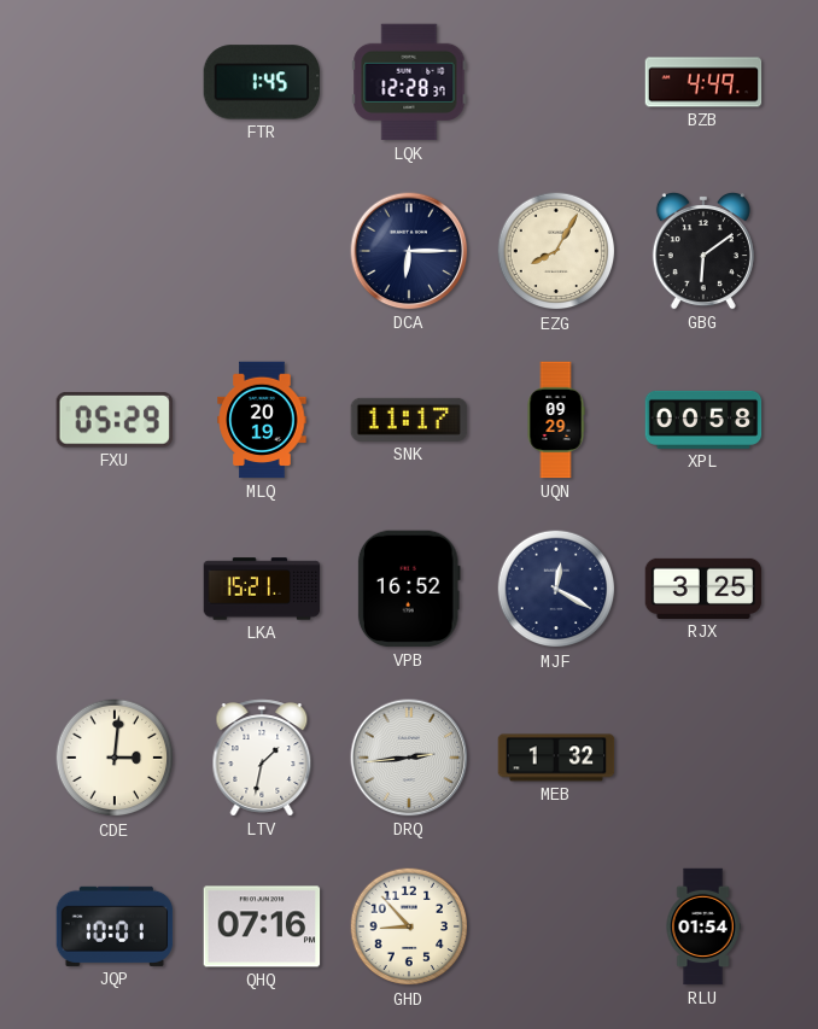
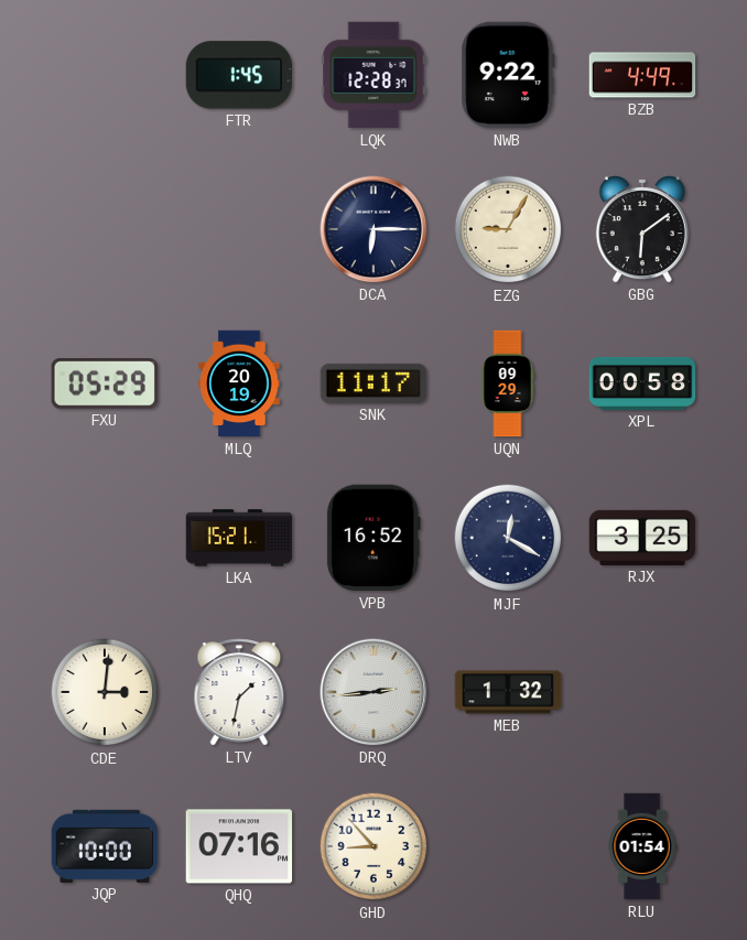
NWB: none -> 9:22
EZG: 8:05 -> 9:05
JQP: 10:01 -> 10:00
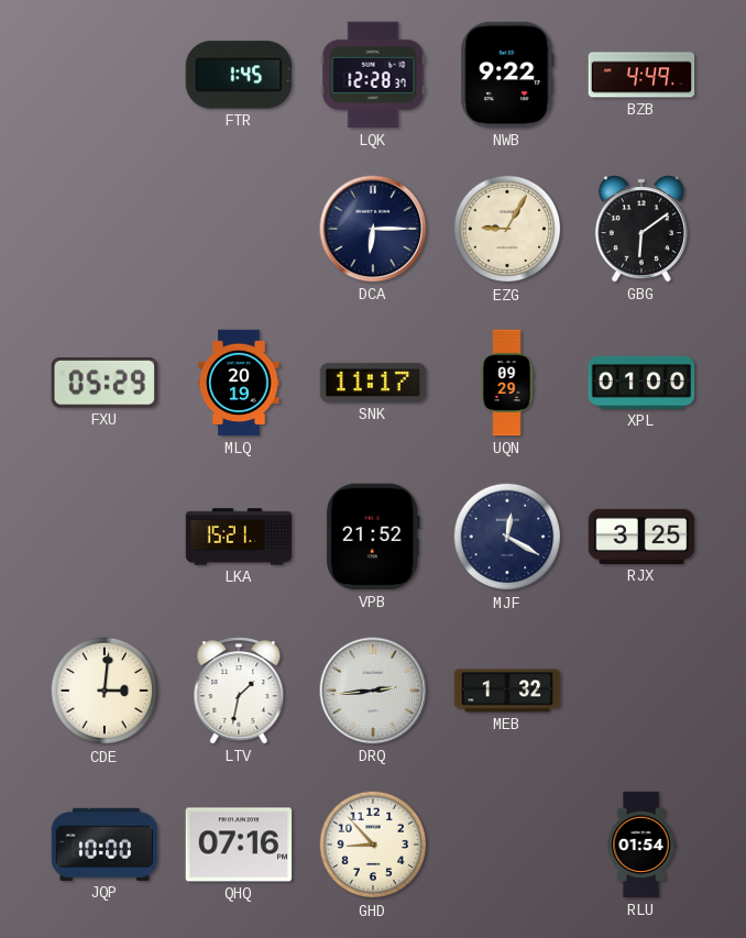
XPL: 00:58 -> 01:00
VPB: 16:52 -> 21:52
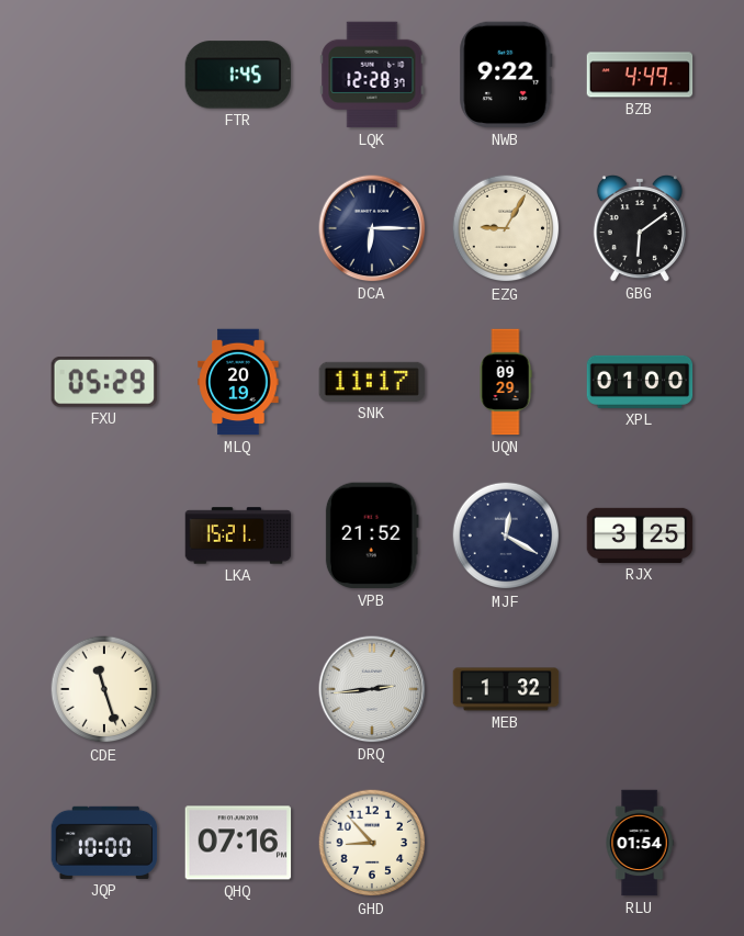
CDE: 3:01 -> 11:27
LTV: 1:32 -> none
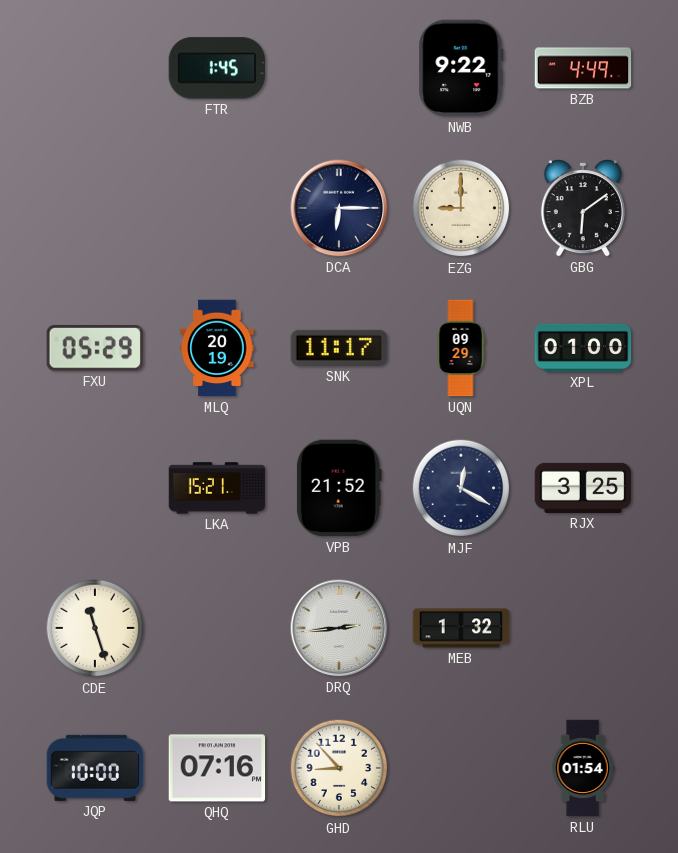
LQK: 12:28 -> none
EZG: 9:05 -> 9:00
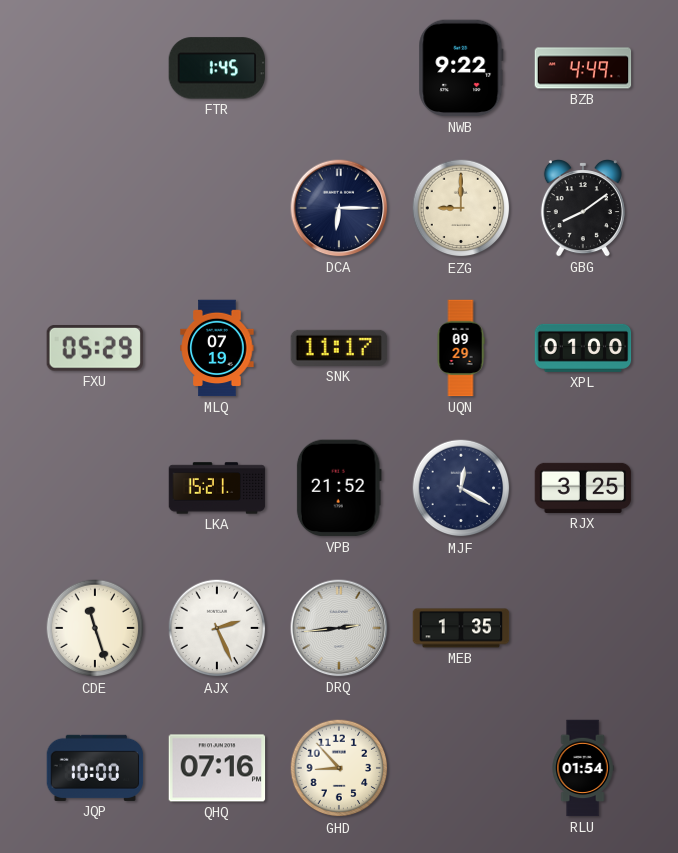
GBG: 6:09 -> 8:09
MLQ: 20:19 -> 07:19
AJX: none -> 2:26
MEB: 1:32 -> 1:35
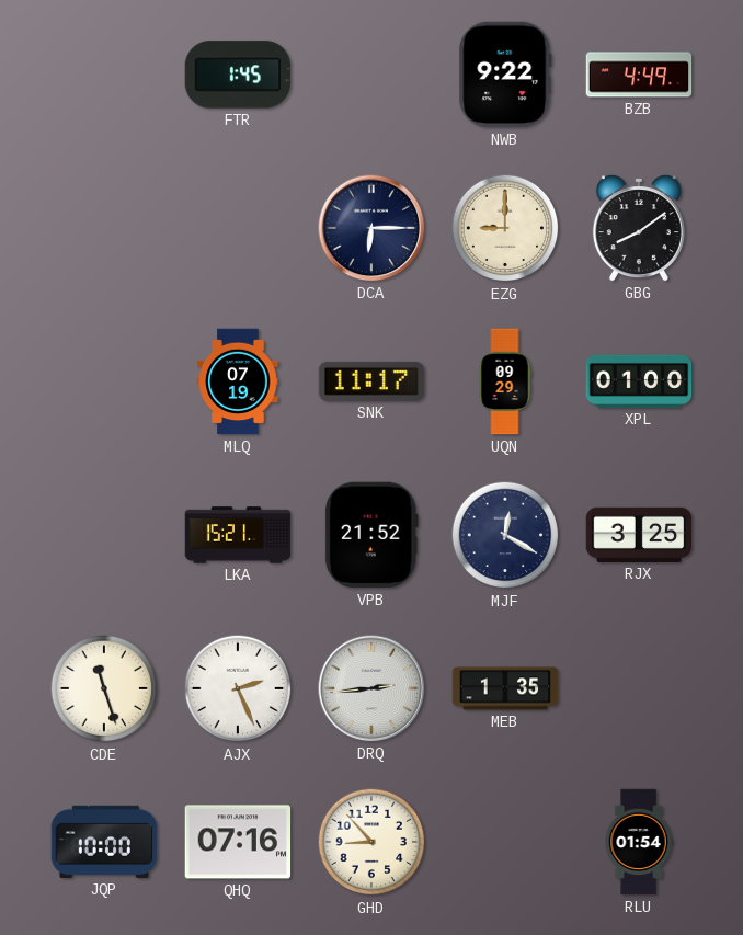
FXU: 05:29 -> none
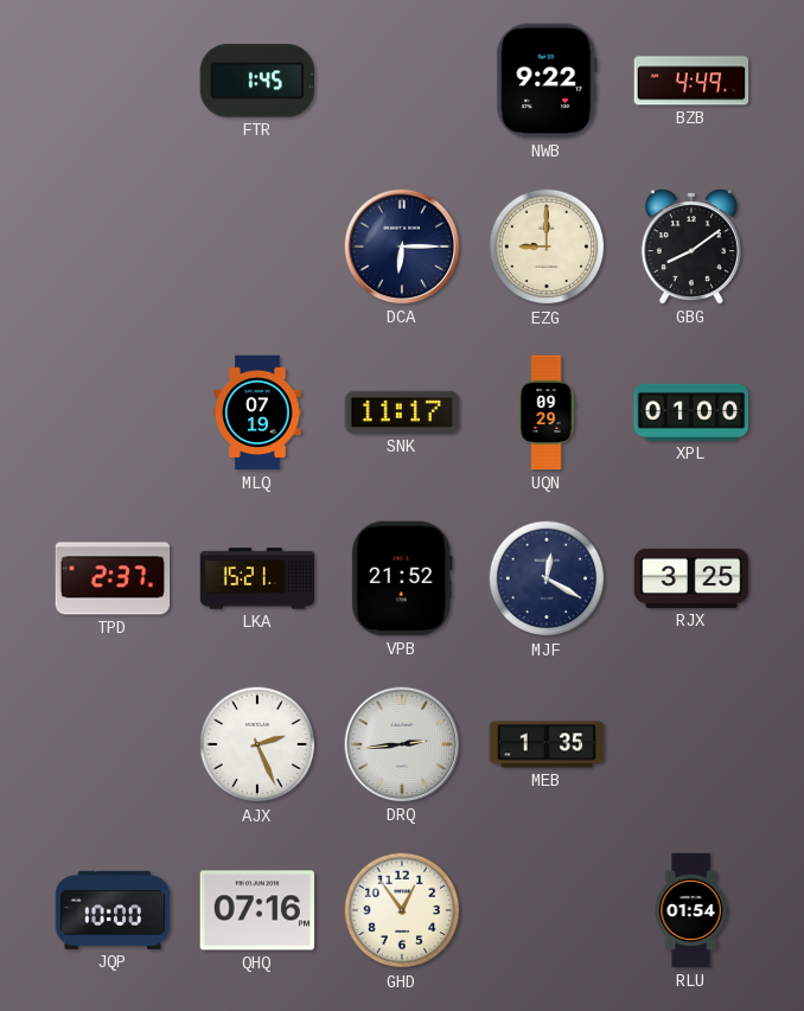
TPD: none -> 2:37
CDE: 11:27 -> none
GHD: 8:53 -> 12:54
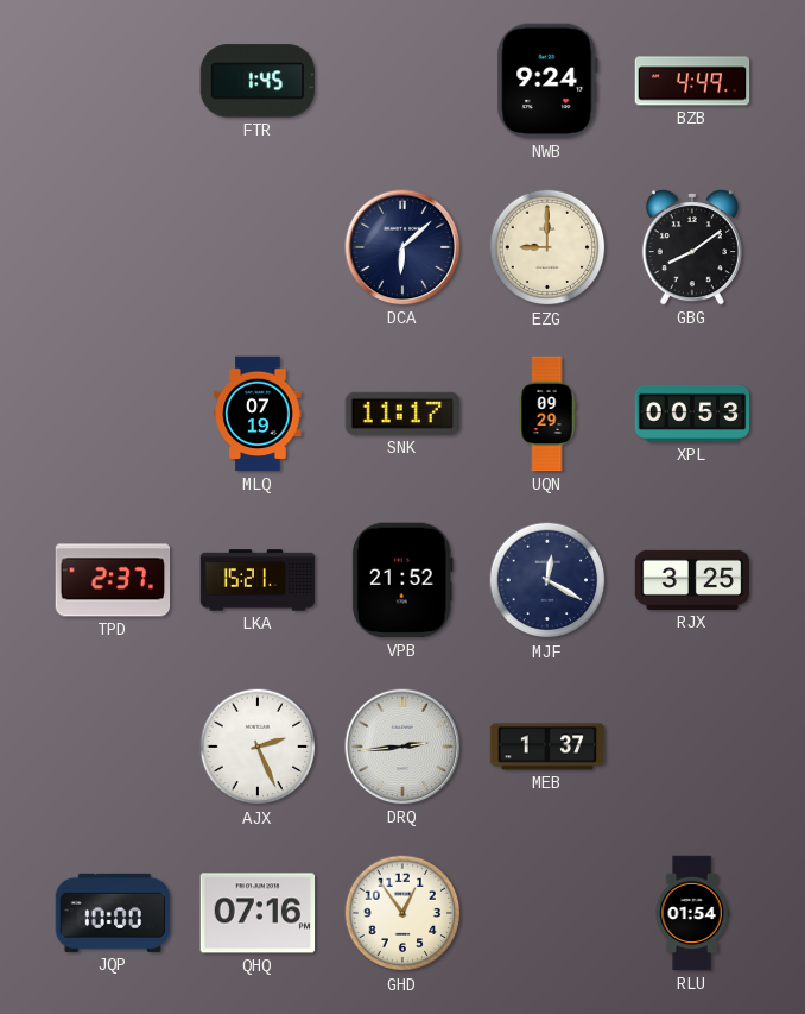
NWB: 9:22 -> 9:24
DCA: 6:15 -> 6:08
XPL: 01:00 -> 00:53
MEB: 1:35 -> 1:37
